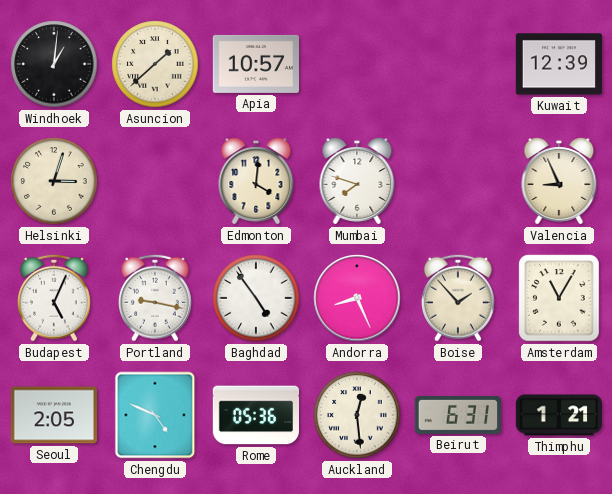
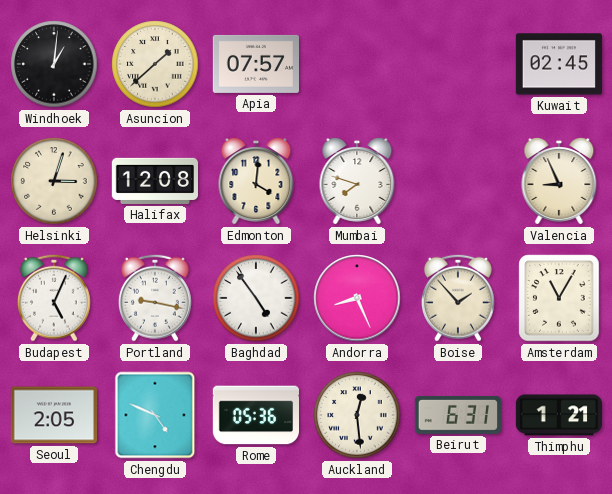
Apia: 10:57 -> 07:57
Kuwait: 12:39 -> 02:45
Halifax: none -> 12:08
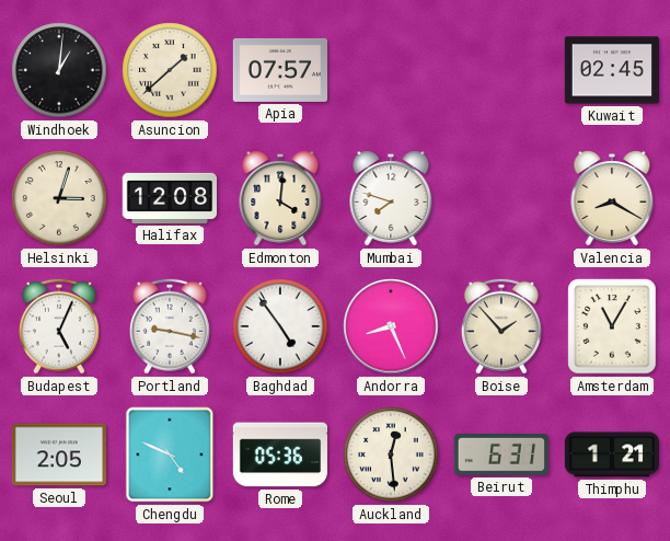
Valencia: 8:56 -> 8:20
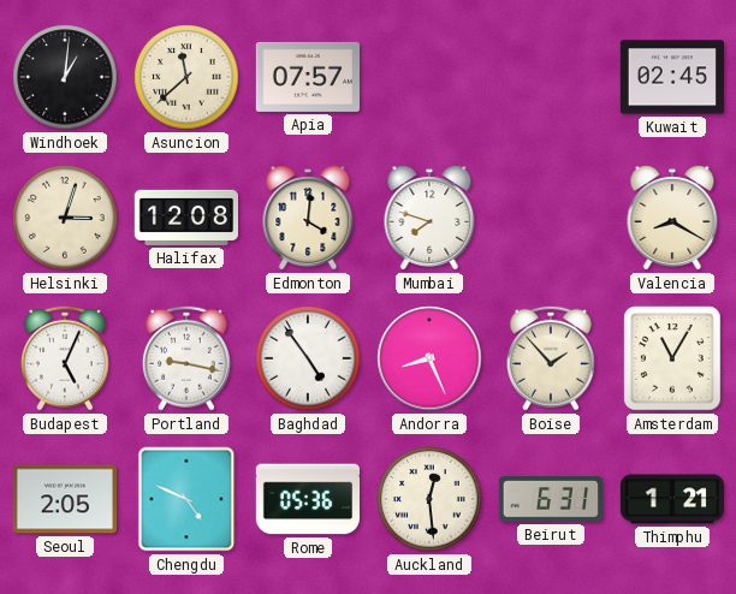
Asuncion: 1:38 -> 11:38
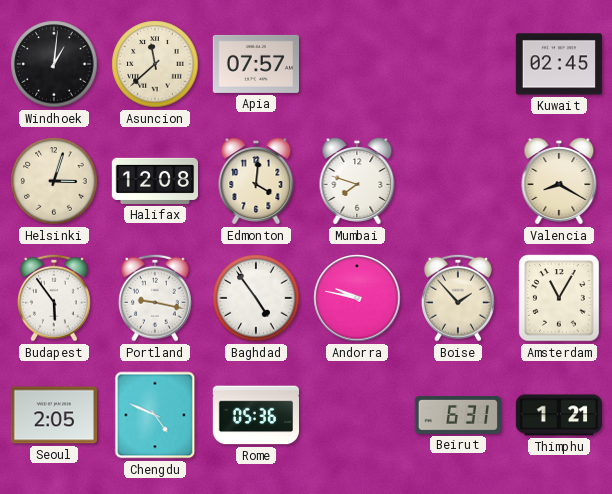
Budapest: 5:04 -> 5:54
Andorra: 8:26 -> 9:47
Auckland: 12:29 -> none
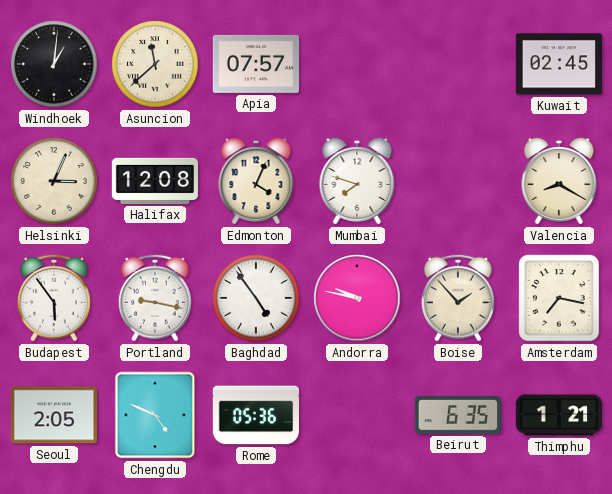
Helsinki: 3:03 -> 3:04
Edmonton: 4:01 -> 4:04
Amsterdam: 11:05 -> 7:17
Beirut: 6:31 -> 6:35
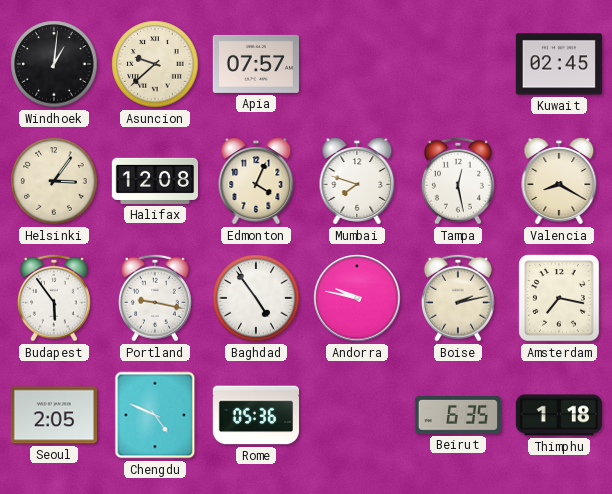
Asuncion: 11:38 -> 9:38
Helsinki: 3:04 -> 3:06
Tampa: none -> 12:28
Boise: 1:53 -> 2:13
Thimphu: 1:21 -> 1:18
